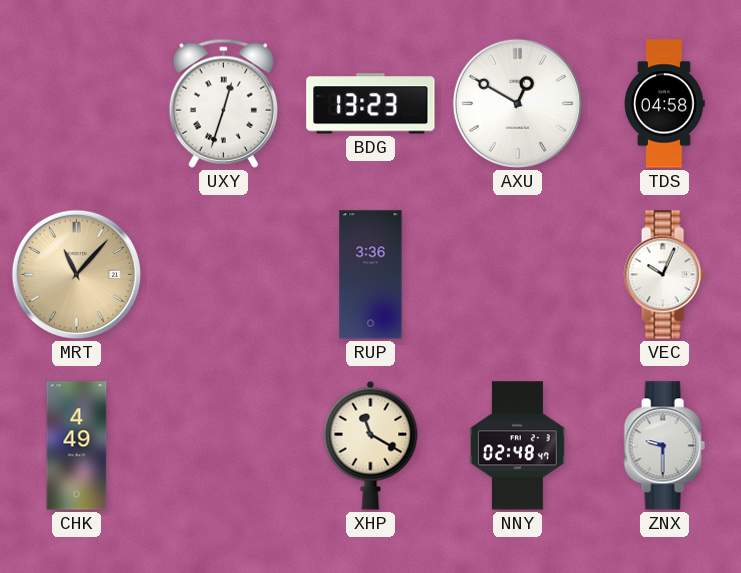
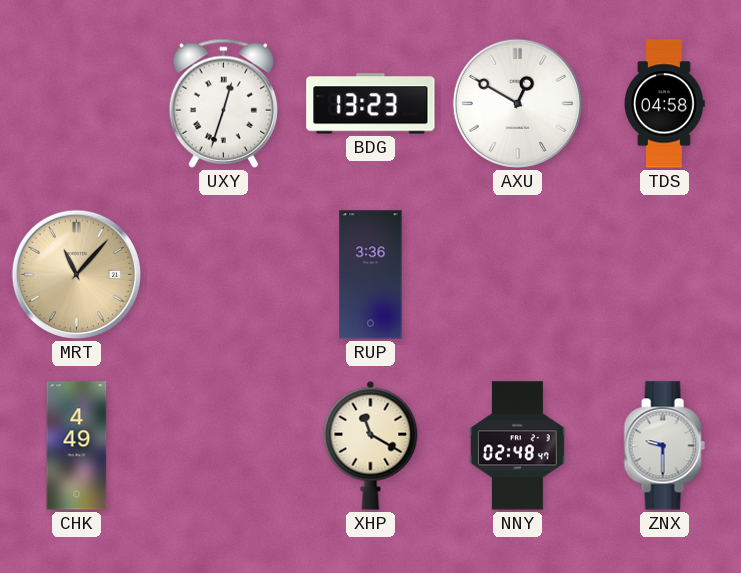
VEC: 10:04 -> none
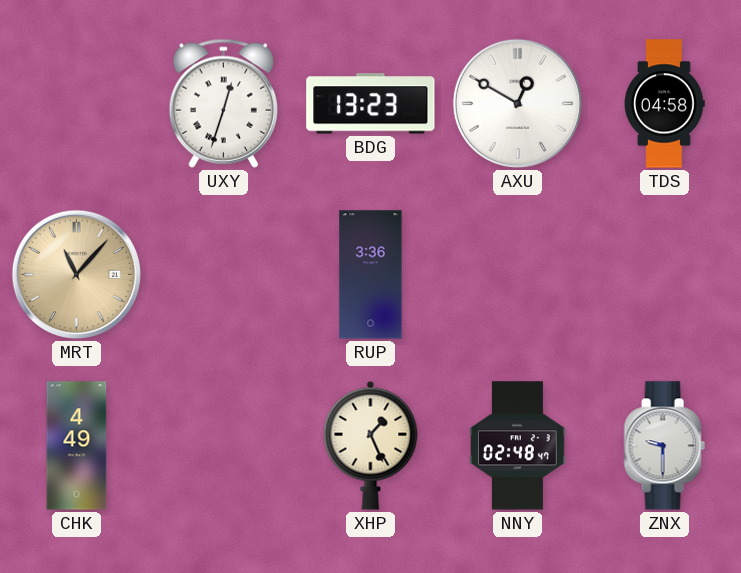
XHP: 11:20 -> 1:26
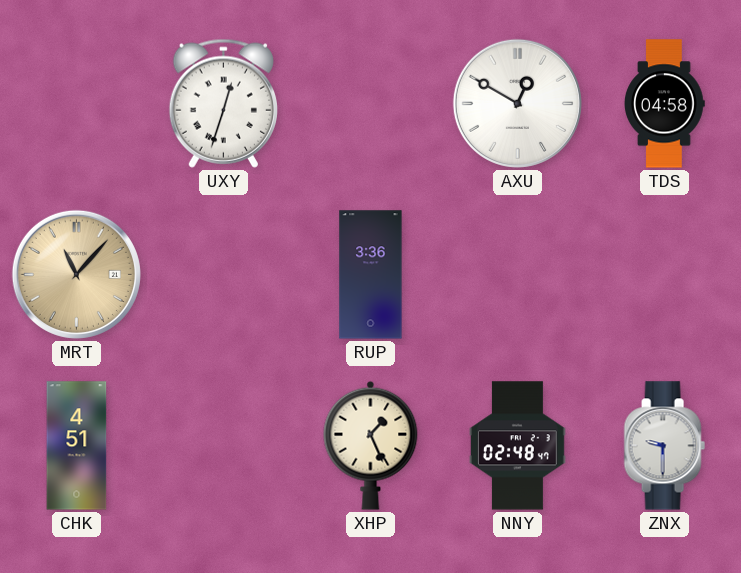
BDG: 13:23 -> none
CHK: 4:49 -> 4:51
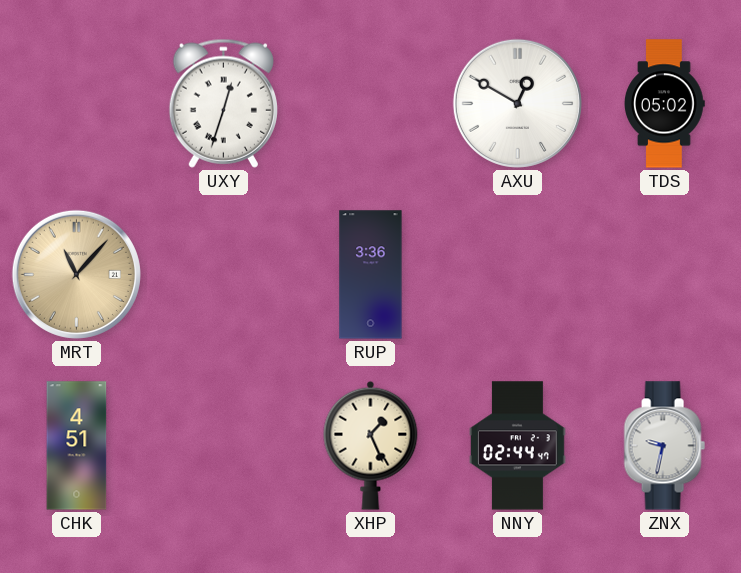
TDS: 04:58 -> 05:02
NNY: 02:48 -> 02:44
ZNX: 9:30 -> 9:32
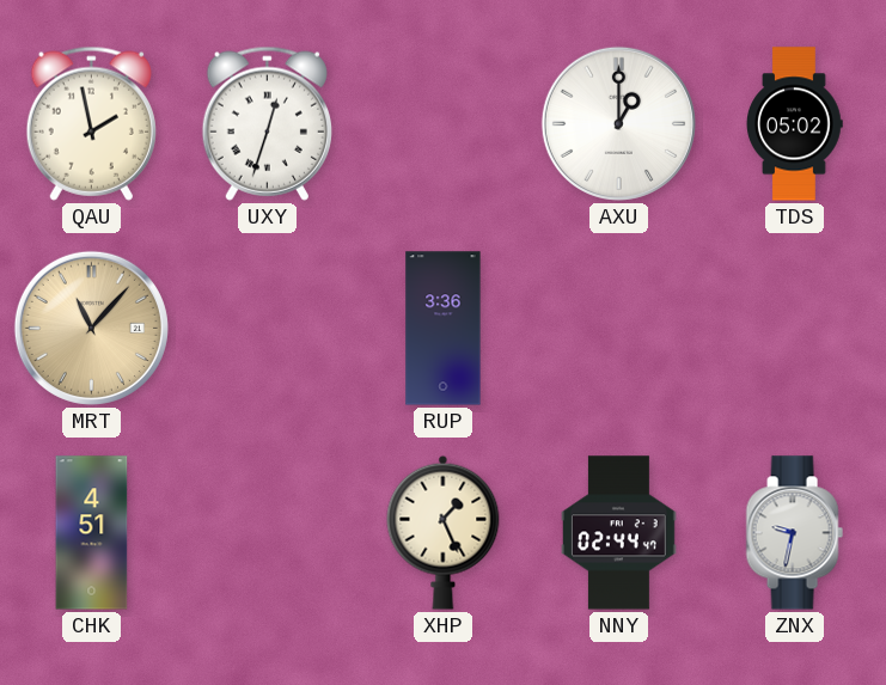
QAU: none -> 1:58
AXU: 12:50 -> 1:00
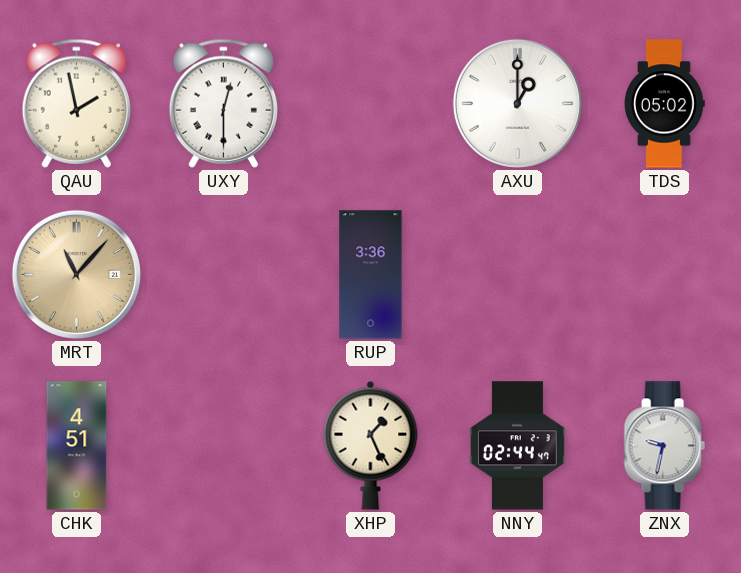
UXY: 12:33 -> 12:30
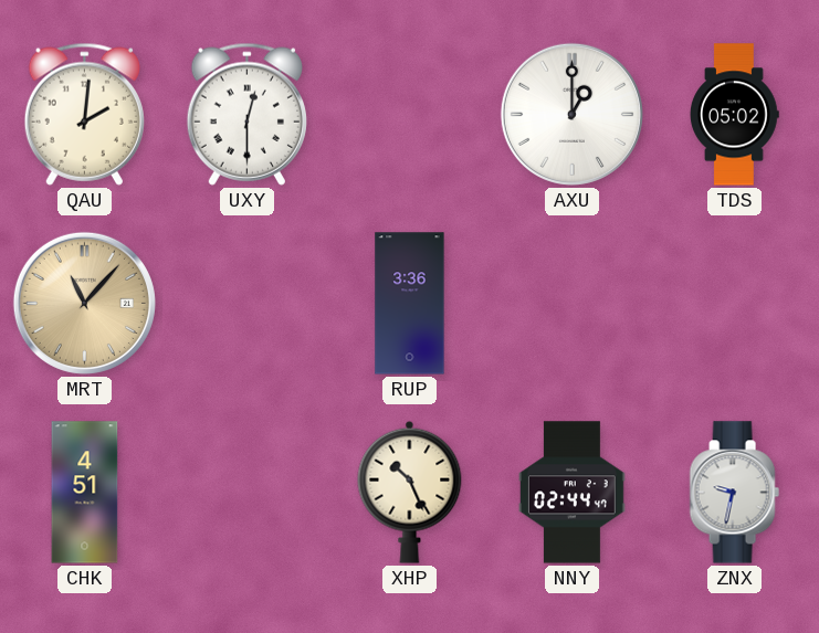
QAU: 1:58 -> 2:01
XHP: 1:26 -> 10:26
